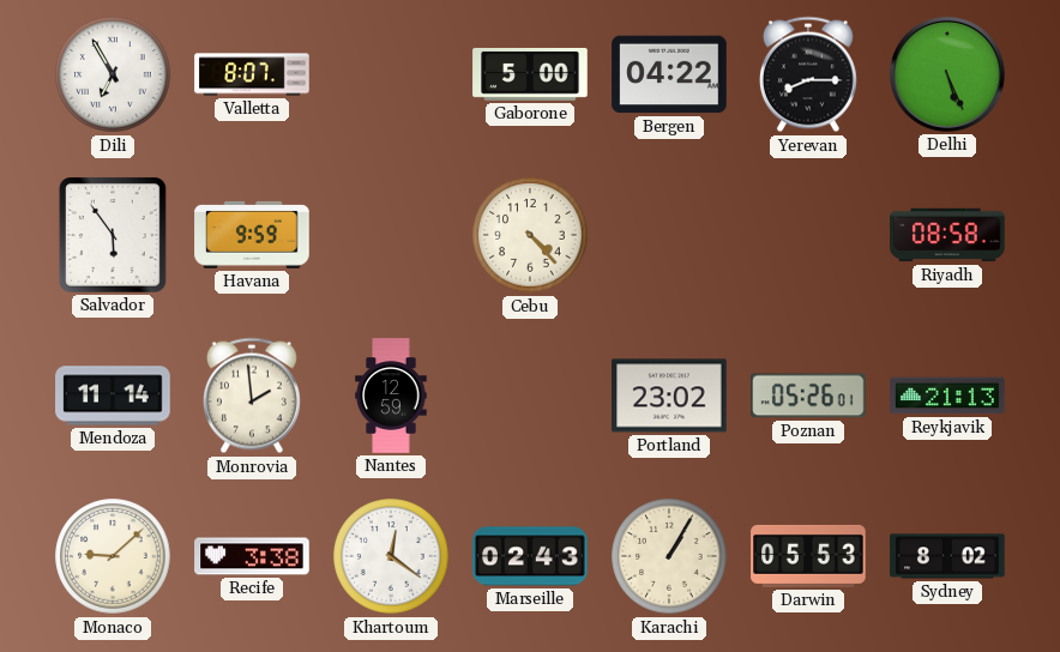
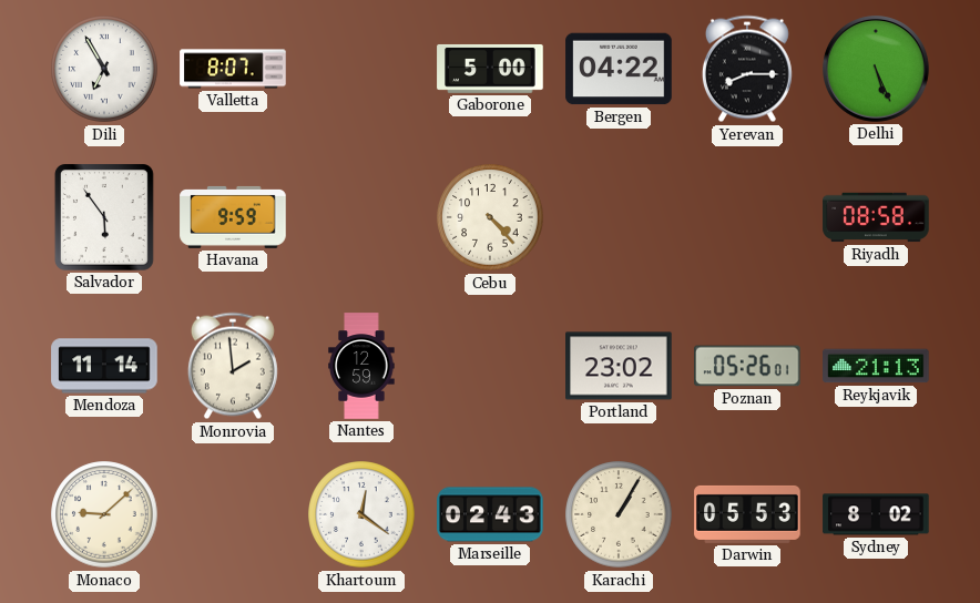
Recife: 3:38 -> none
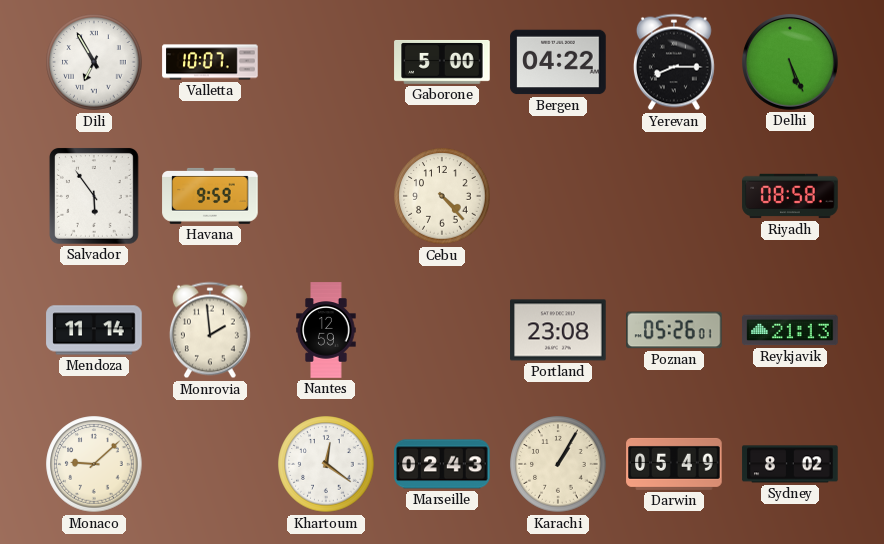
Valletta: 8:07 -> 10:07
Portland: 23:02 -> 23:08
Darwin: 05:53 -> 05:49
